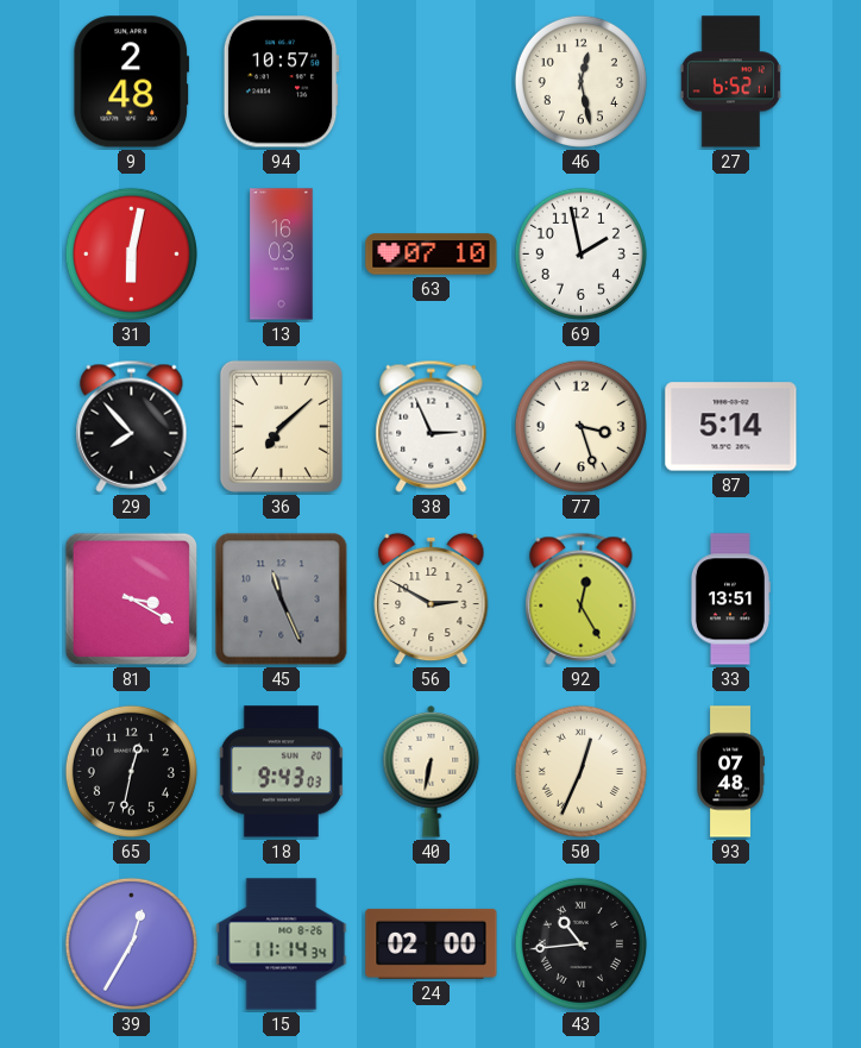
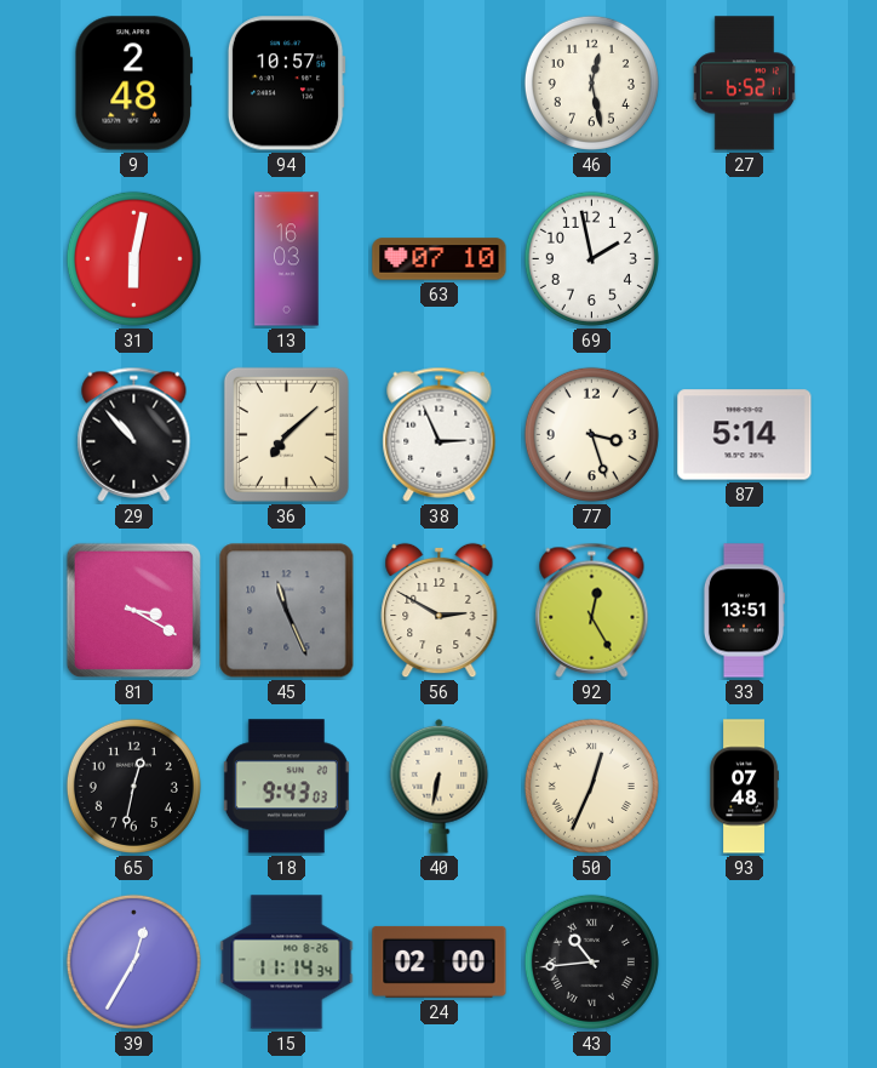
29: 7:53 -> 10:53
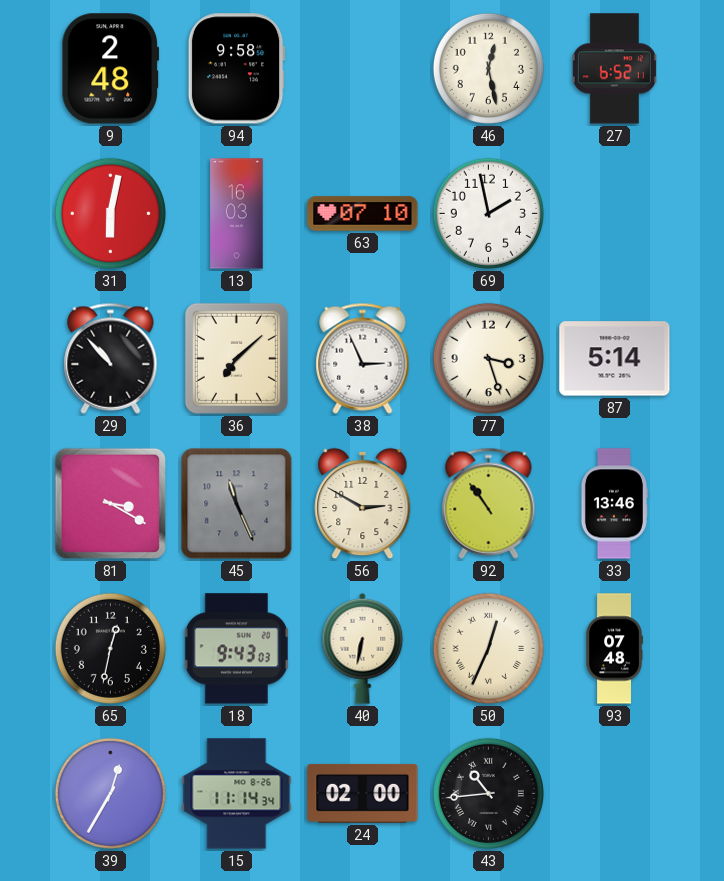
94: 10:57 -> 9:58
92: 12:25 -> 10:54
33: 13:51 -> 13:46
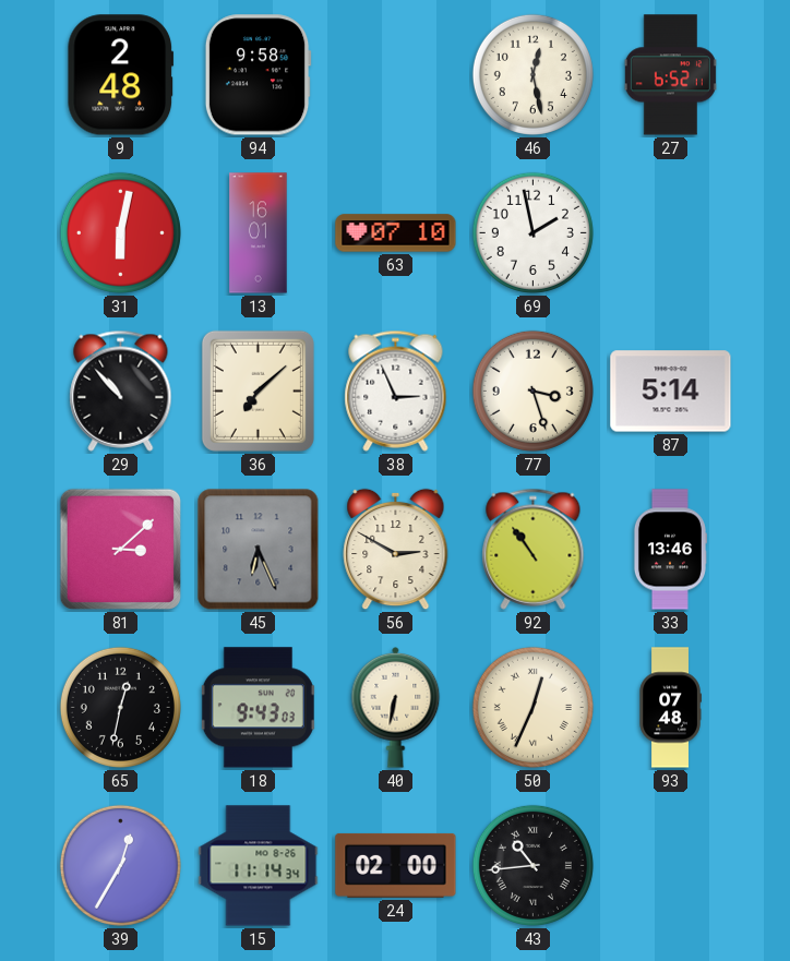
13: 16:03 -> 16:01
81: 3:20 -> 3:08
45: 11:26 -> 6:26
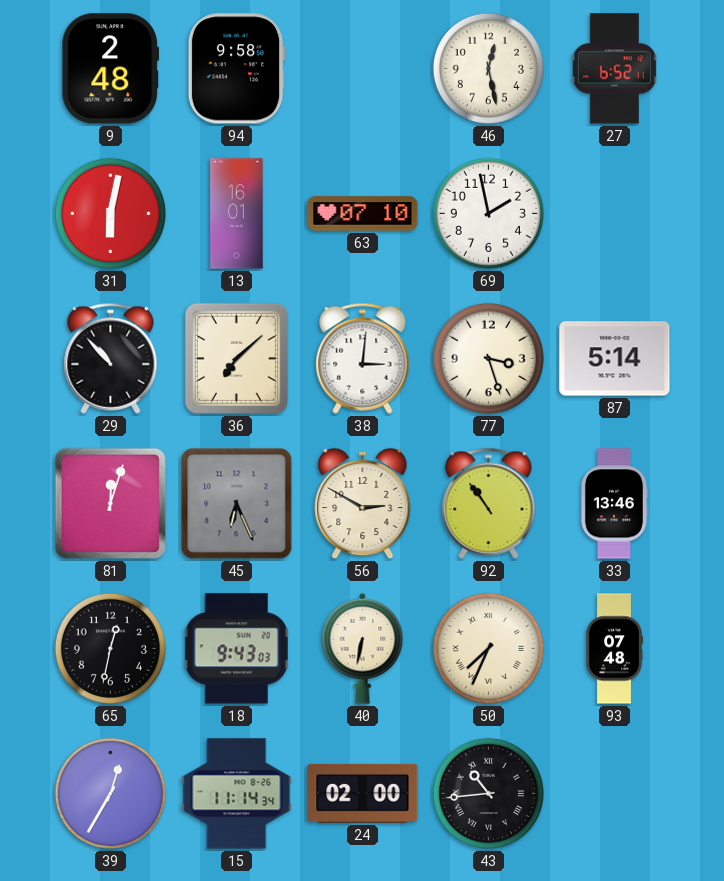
38: 2:56 -> 3:01
81: 3:08 -> 12:03
50: 12:34 -> 7:34
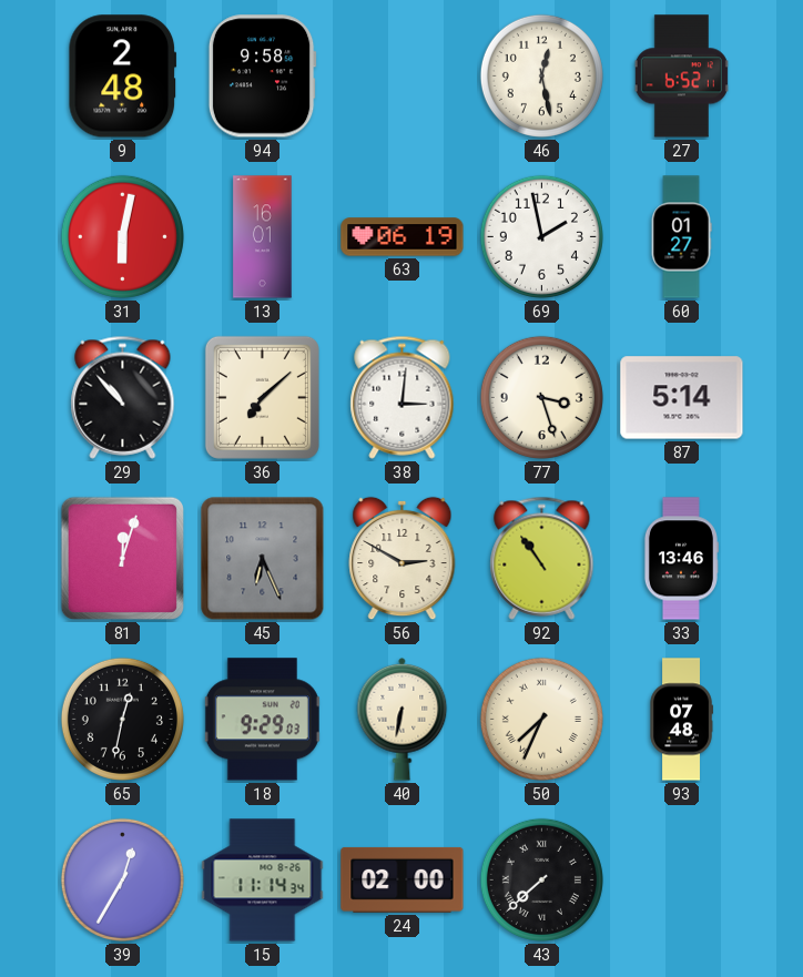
63: 07:10 -> 06:19
60: none -> 01:27
18: 9:43 -> 9:29
43: 10:44 -> 7:38
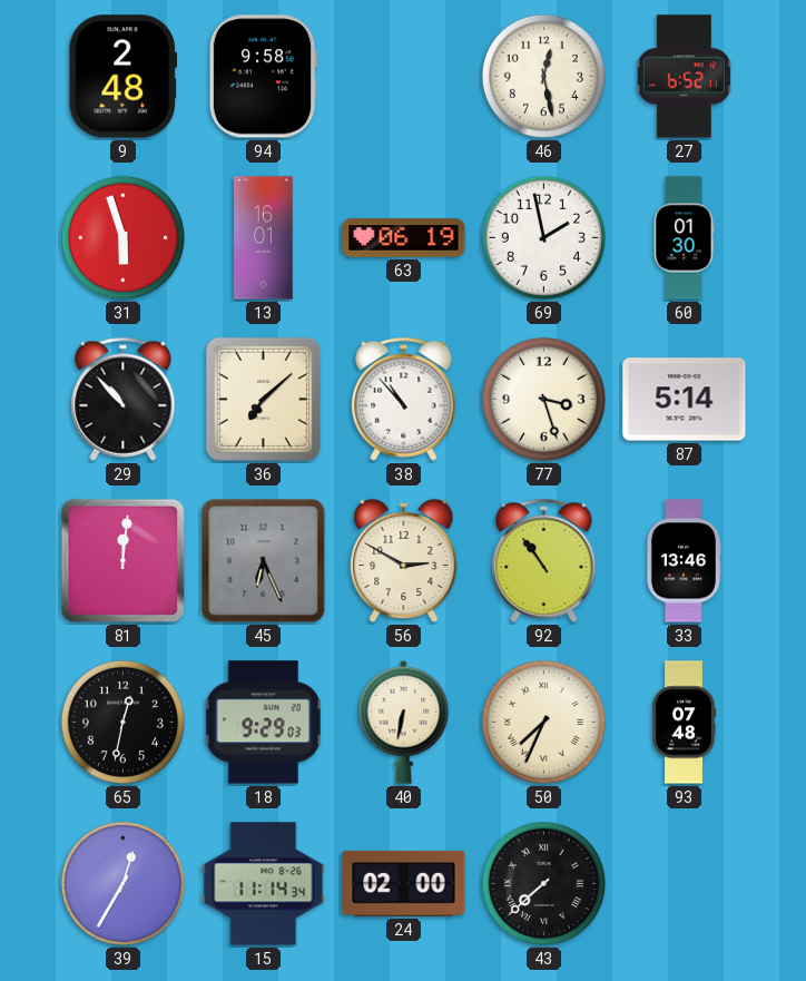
31: 6:02 -> 5:57
60: 01:27 -> 01:30
38: 3:01 -> 10:53
81: 12:03 -> 12:01
